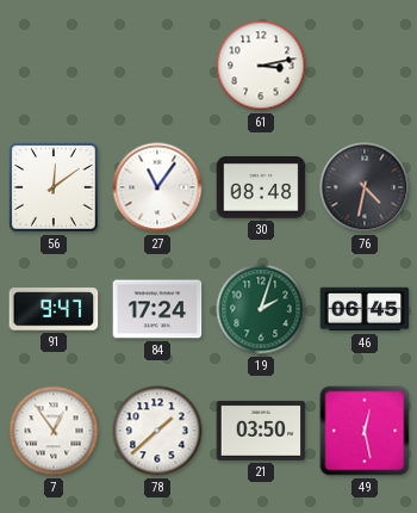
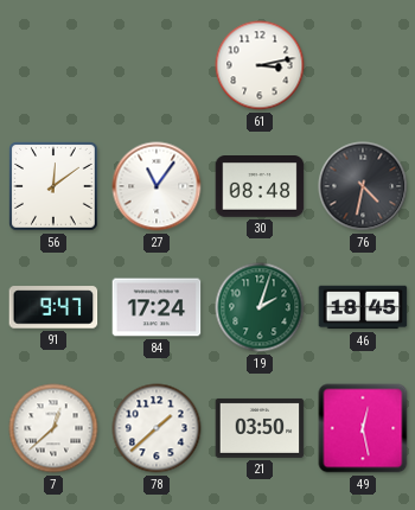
46: 06:45 -> 18:45
7: 12:54 -> 12:38
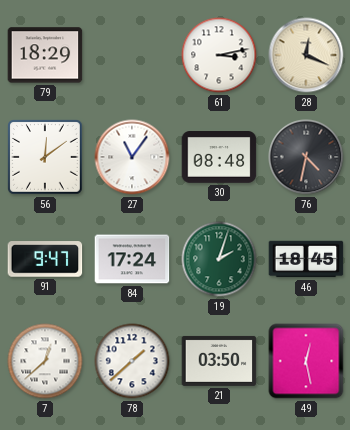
79: none -> 18:29
28: none -> 12:19
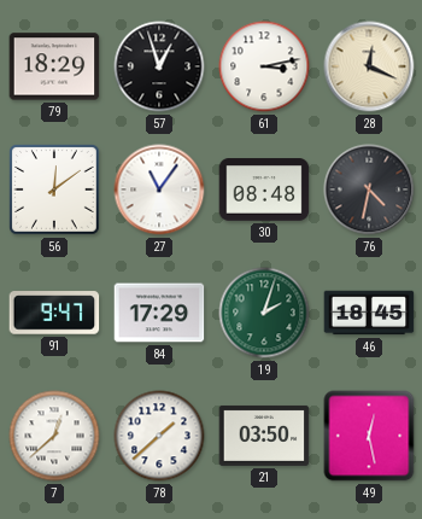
57: none -> 12:57
84: 17:24 -> 17:29
